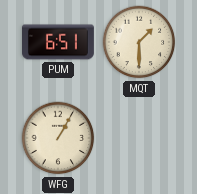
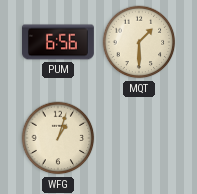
PUM: 6:51 -> 6:56
WFG: 1:05 -> 1:03
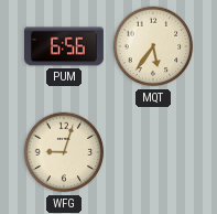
MQT: 1:30 -> 5:36
WFG: 1:03 -> 9:03
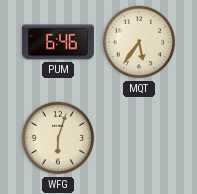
PUM: 6:56 -> 6:46
WFG: 9:03 -> 6:03
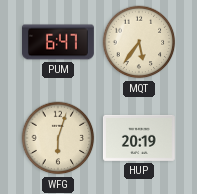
PUM: 6:46 -> 6:47
HUP: none -> 20:19
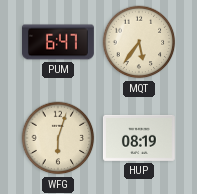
HUP: 20:19 -> 08:19
